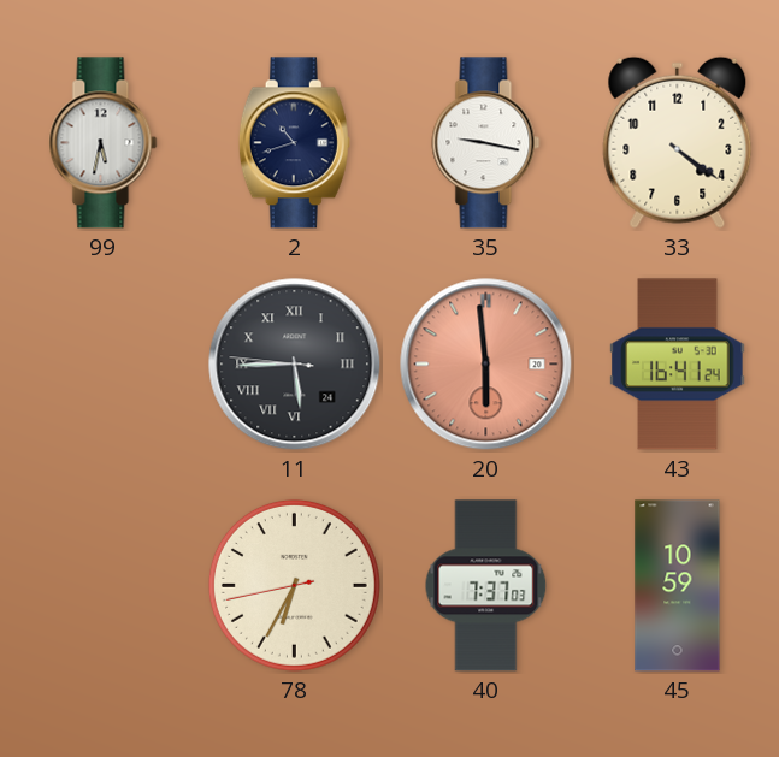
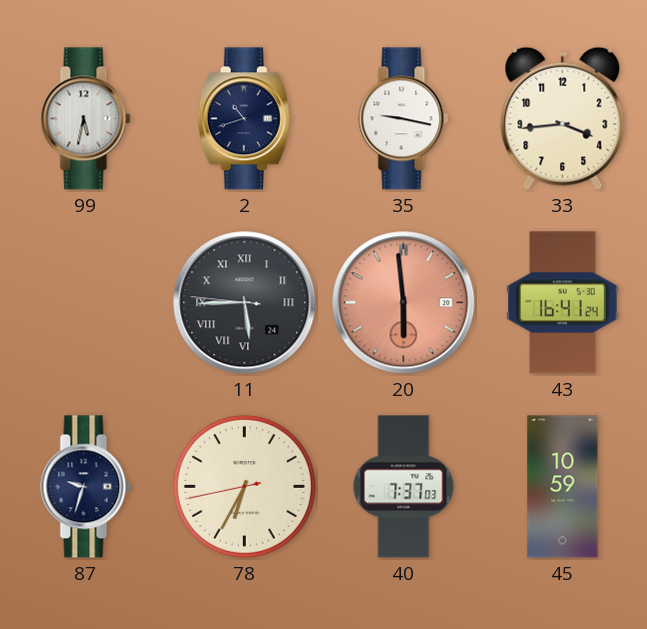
33: 4:21 -> 3:44
87: none -> 9:33
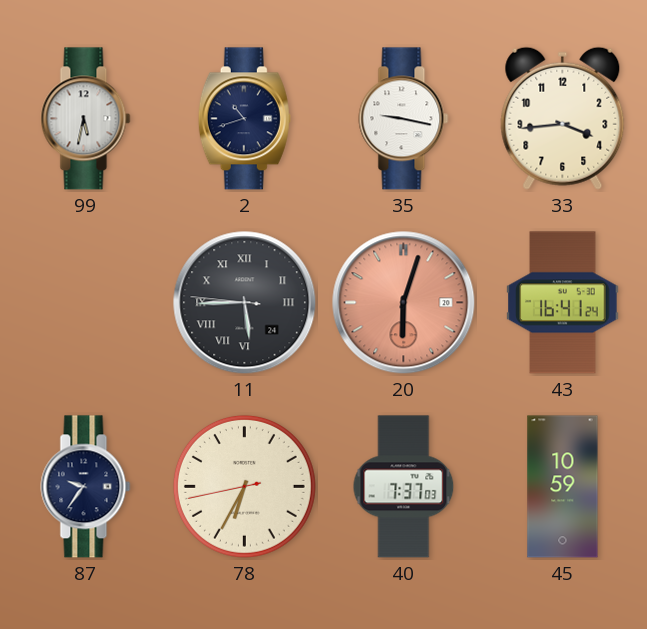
20: 5:59 -> 6:03
87: 9:33 -> 9:36
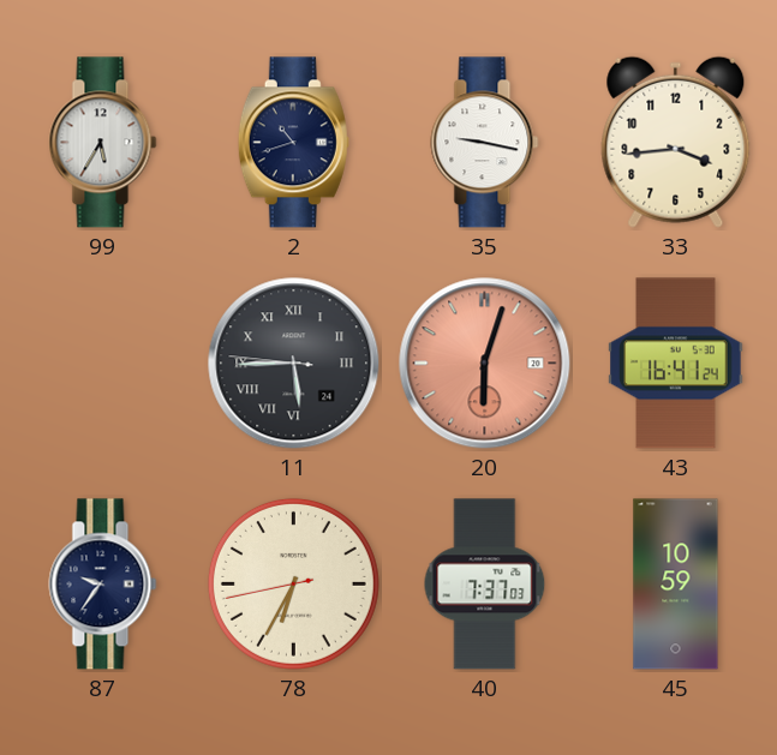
99: 5:32 -> 5:35
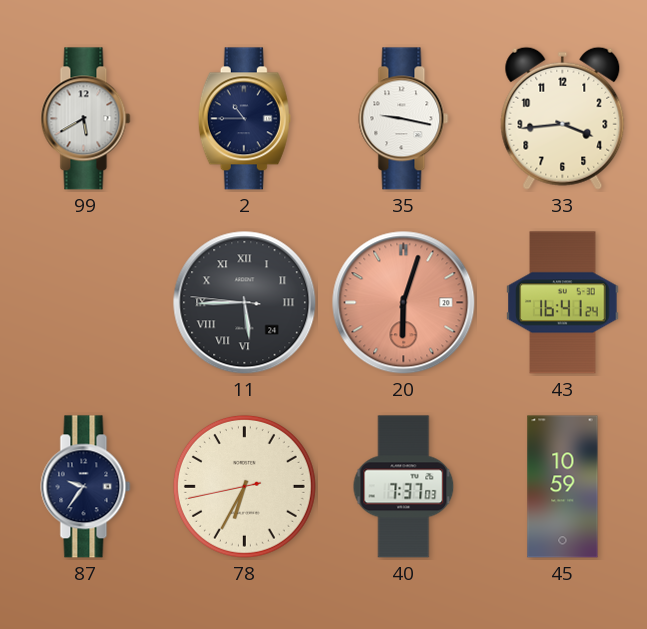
99: 5:35 -> 5:40
2: 10:42 -> 10:45
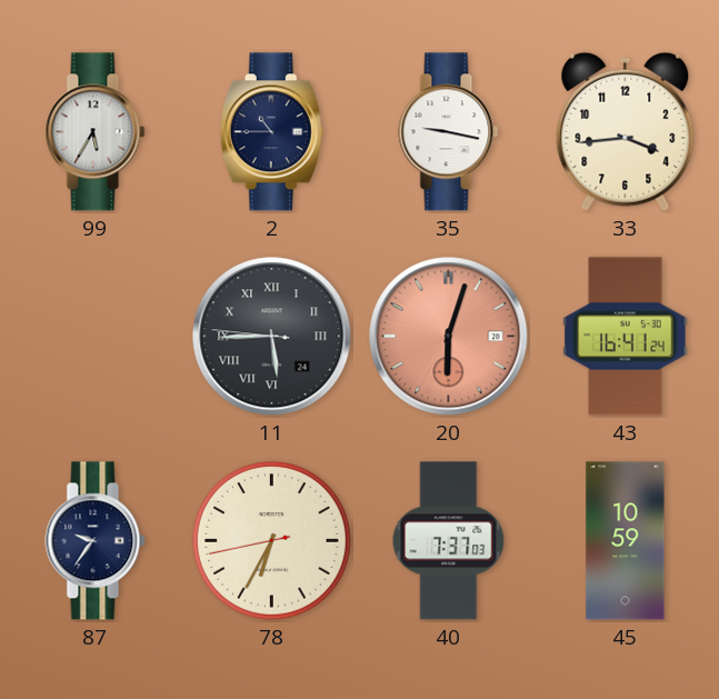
99: 5:40 -> 5:35
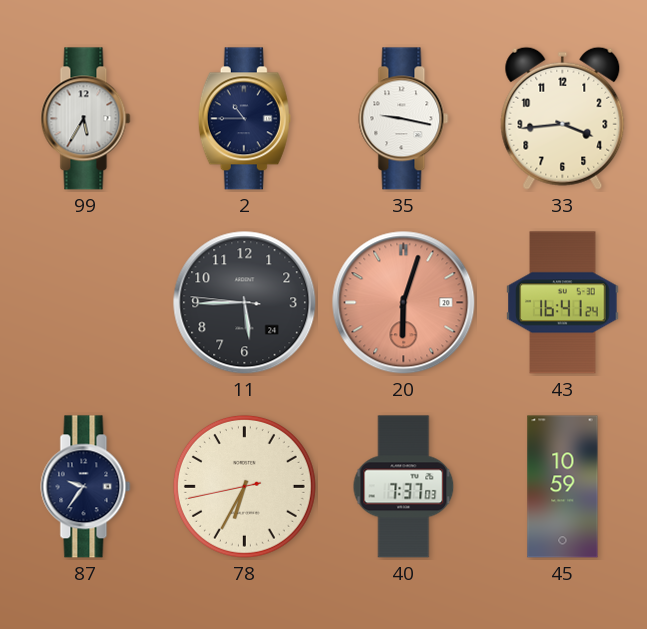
11 numerals: Roman -> Arabic
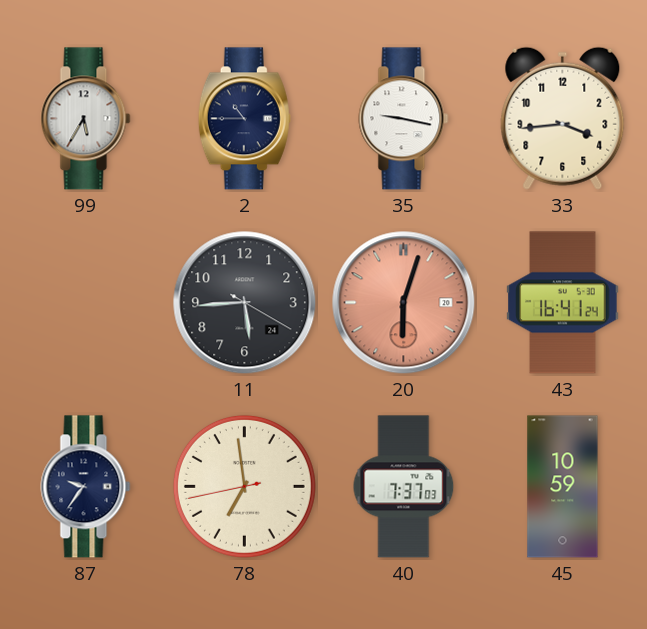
11: 5:44:46 -> 5:44:20
78: 6:34 -> 6:58
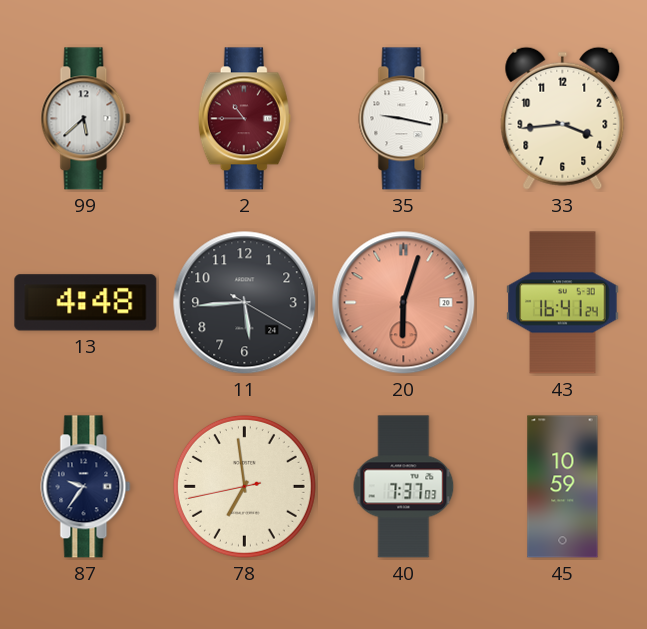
99: 5:35 -> 5:38
2 dial: navy -> burgundy
13: none -> 4:48
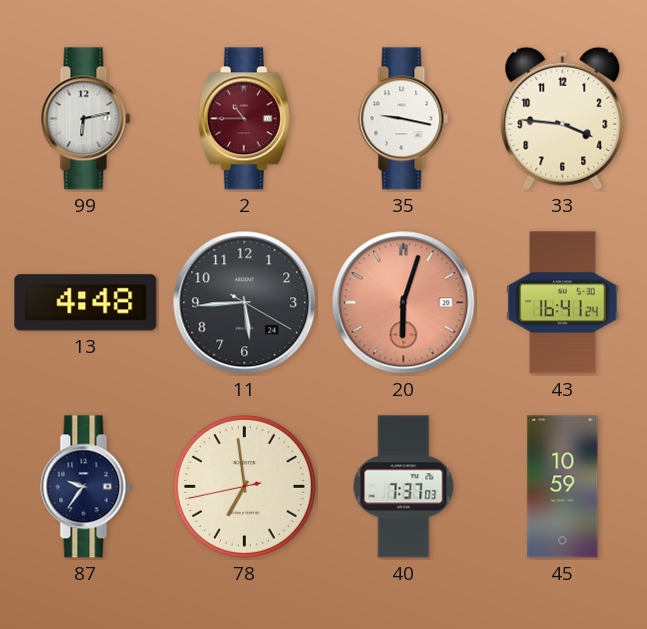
99: 5:38 -> 6:13
33: 3:44 -> 3:46
